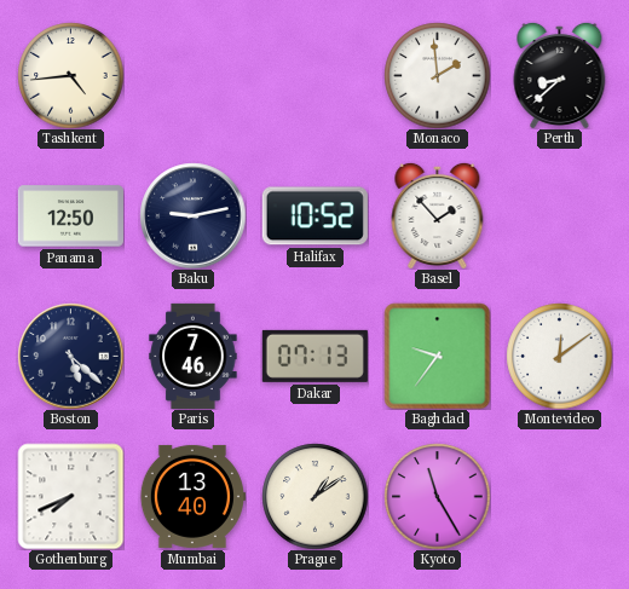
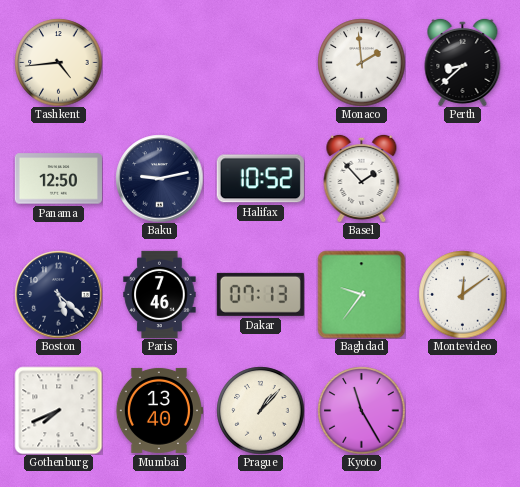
Prague: 1:09 -> 1:07
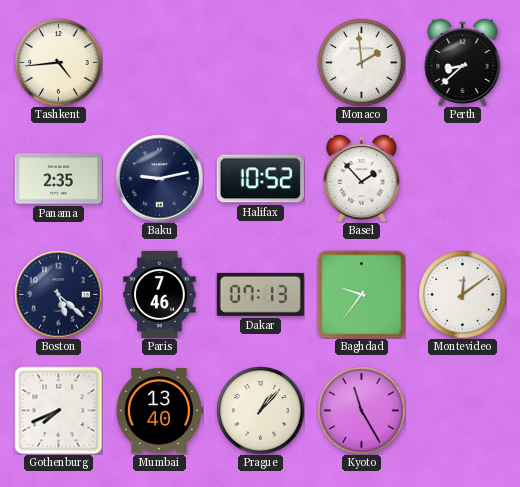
Panama: 12:50 -> 2:35
